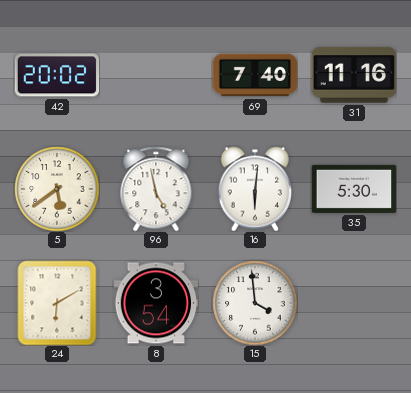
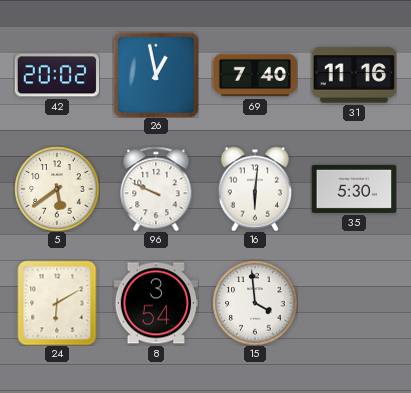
26: none -> 12:58
96: 4:58 -> 9:49
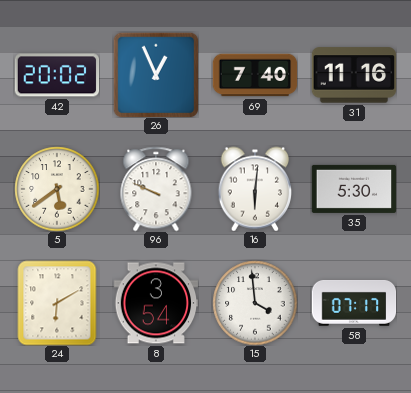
26: 12:58 -> 12:56
58: none -> 07:17
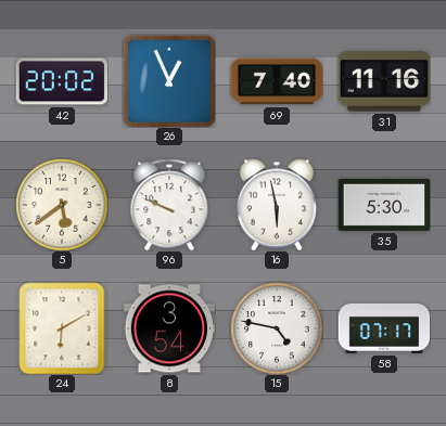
16: 6:01 -> 5:58
15: 3:59 -> 4:47
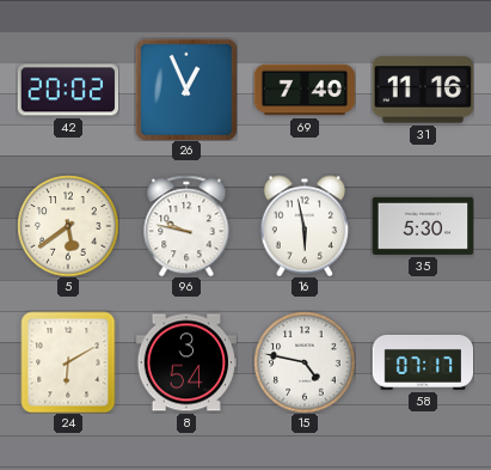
96: 9:49 -> 9:47
